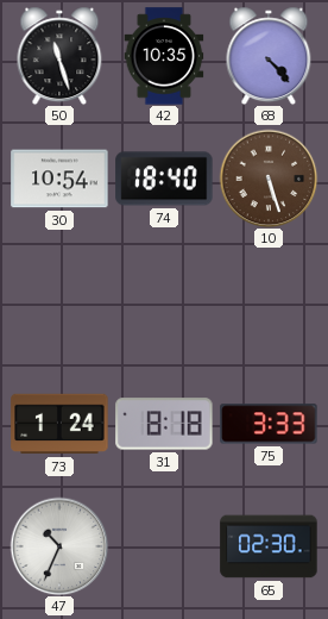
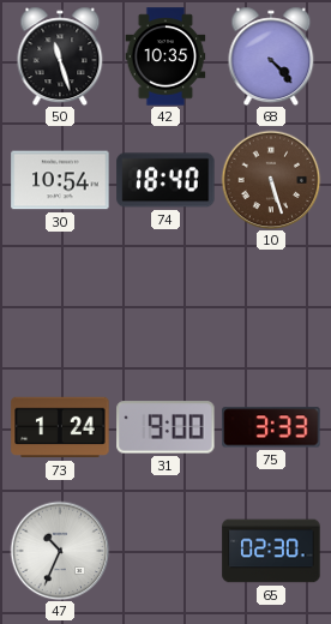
31: 8:18 -> 9:00
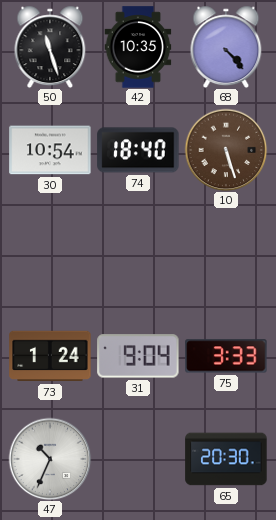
31: 9:00 -> 9:04
65: 02:30 -> 20:30
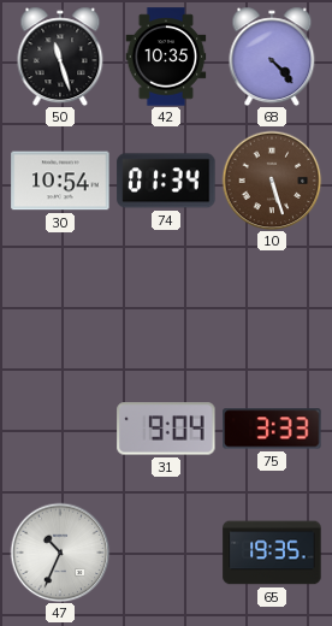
74: 18:40 -> 01:34
73: 1:24 -> none
65: 20:30 -> 19:35
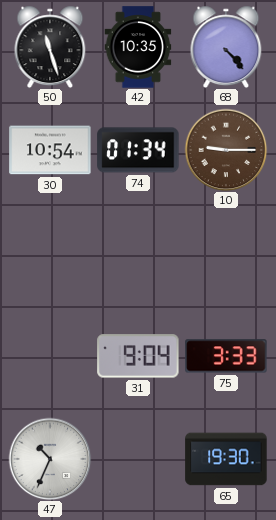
10: 5:27 -> 9:15
65: 19:35 -> 19:30
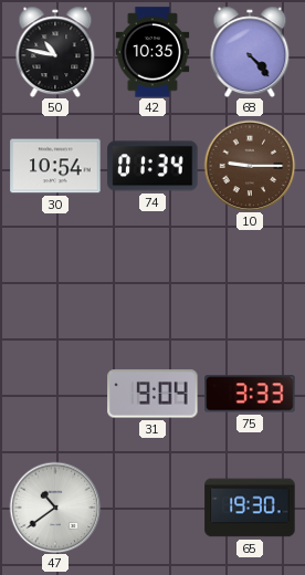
50: 11:27 -> 10:47
47: 10:34 -> 10:39
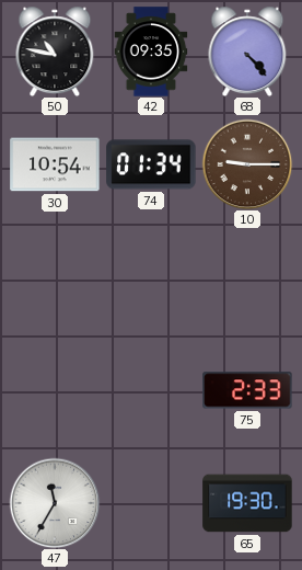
42: 10:35 -> 09:35
31: 9:04 -> none
75: 3:33 -> 2:33
47: 10:39 -> 11:35
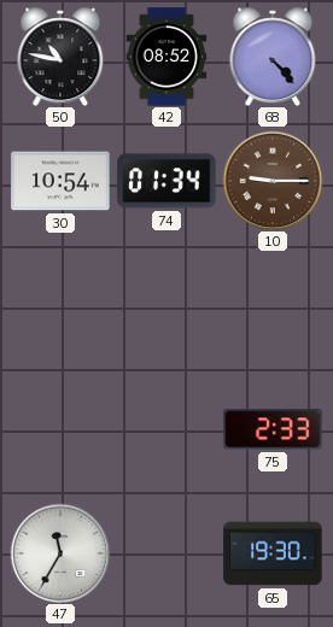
42: 09:35 -> 08:52
